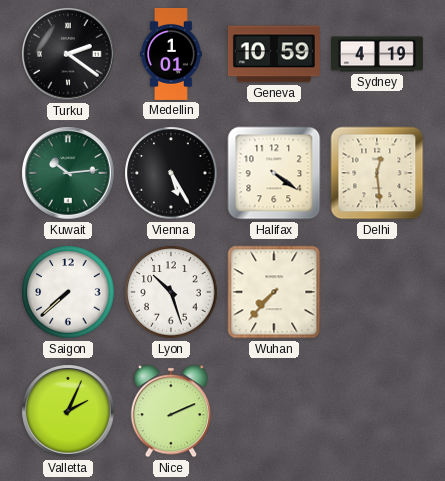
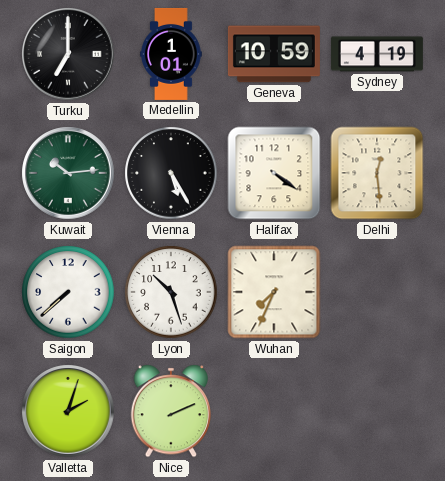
Turku: 2:21 -> 7:00
Wuhan: 7:37 -> 7:34
Valletta: 2:04 -> 2:03
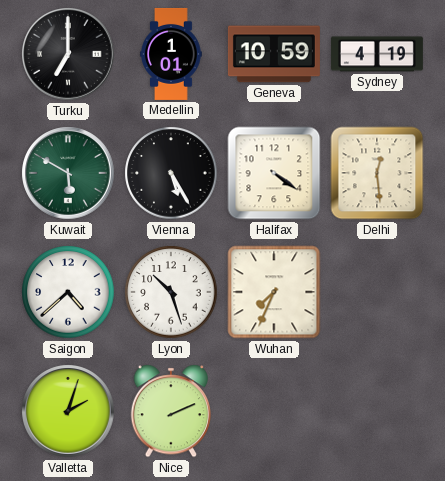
Kuwait: 10:14 -> 5:50
Saigon: 7:38 -> 4:38
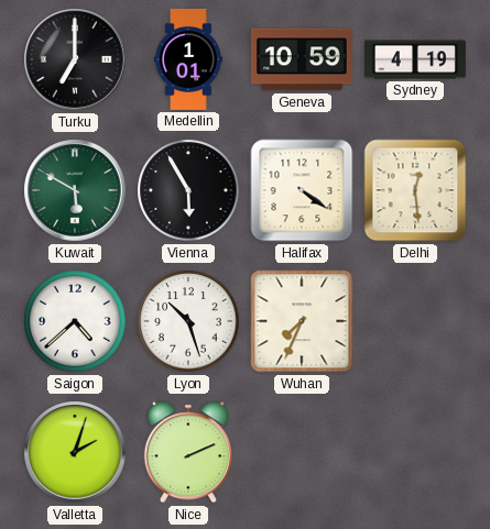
Vienna: 5:25 -> 5:55
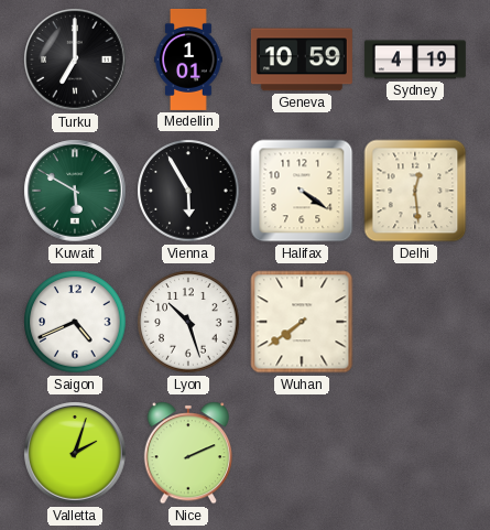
Saigon: 4:38 -> 4:41
Wuhan: 7:34 -> 7:39
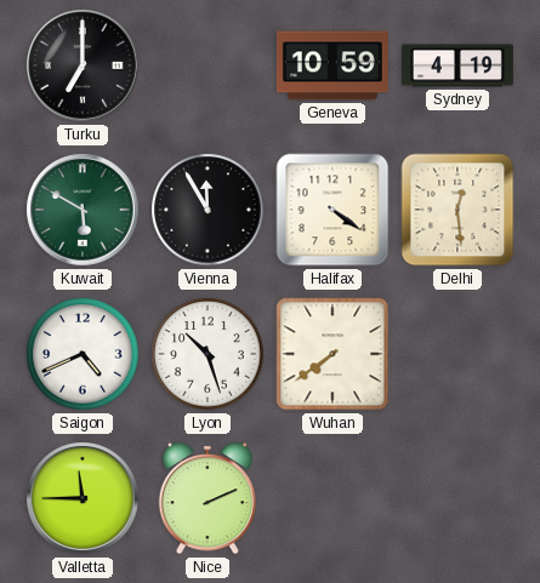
Medellin: 1:01 -> none
Vienna: 5:55 -> 11:55
Valletta: 2:03 -> 11:45
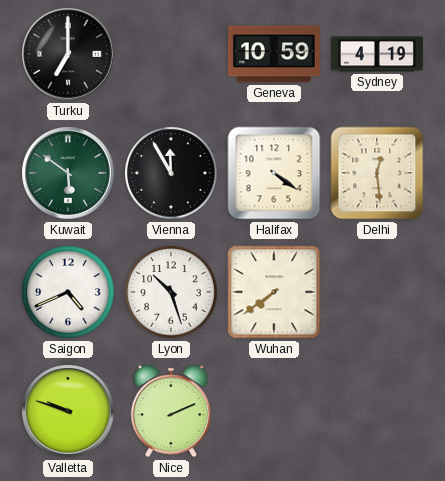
Kuwait: 5:50 -> 5:51
Valletta: 11:45 -> 9:48
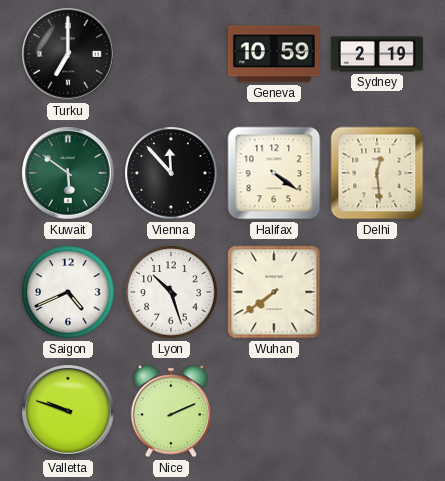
Sydney: 4:19 -> 2:19
Vienna: 11:55 -> 11:53
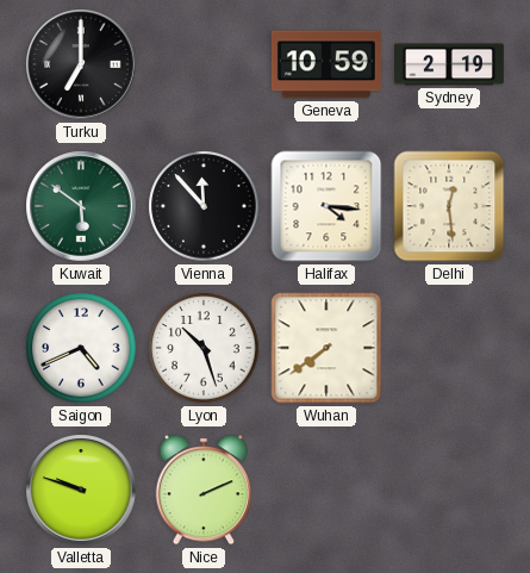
Halifax: 4:21 -> 4:16
